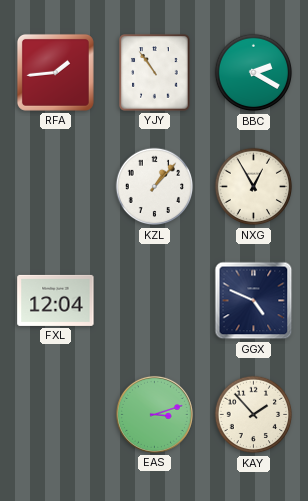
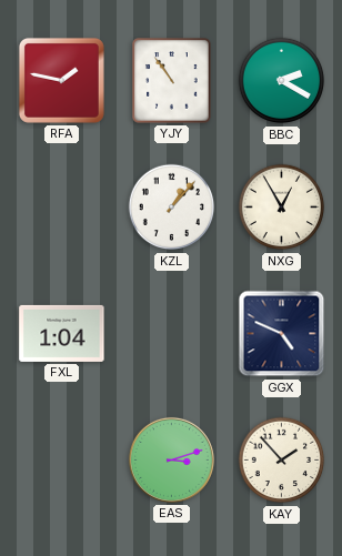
RFA: 1:44 -> 1:47
FXL: 12:04 -> 1:04
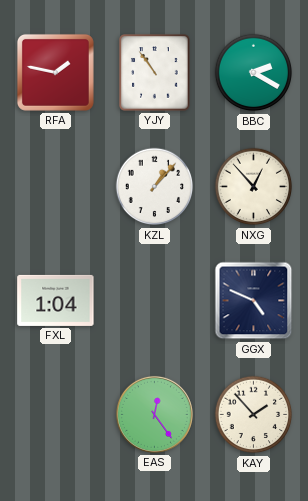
NXG: 12:55 -> 12:53
EAS: 3:12 -> 12:24
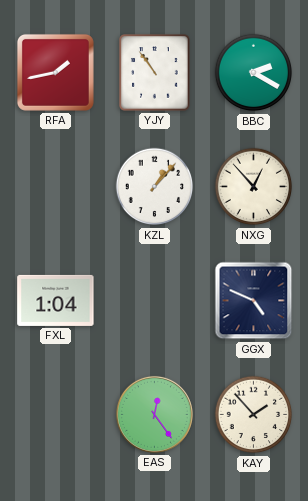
RFA: 1:47 -> 1:43
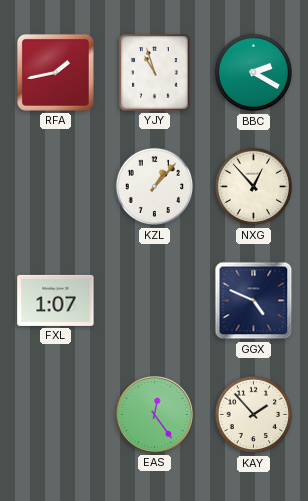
YJY: 10:54 -> 10:57
FXL: 1:04 -> 1:07
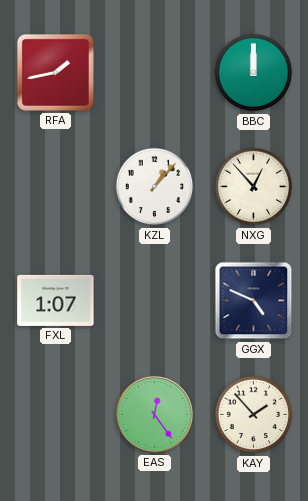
YJY: 10:57 -> none
BBC: 2:20 -> 12:00
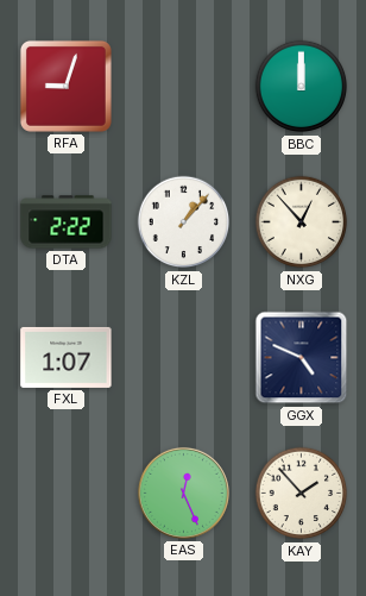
RFA: 1:43 -> 9:03
DTA: none -> 2:22
EAS: 12:24 -> 12:26
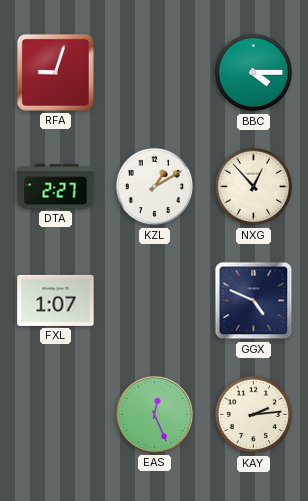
BBC: 12:00 -> 4:15
DTA: 2:22 -> 2:27
KZL: 1:07 -> 1:10
KAY: 1:53 -> 2:14
